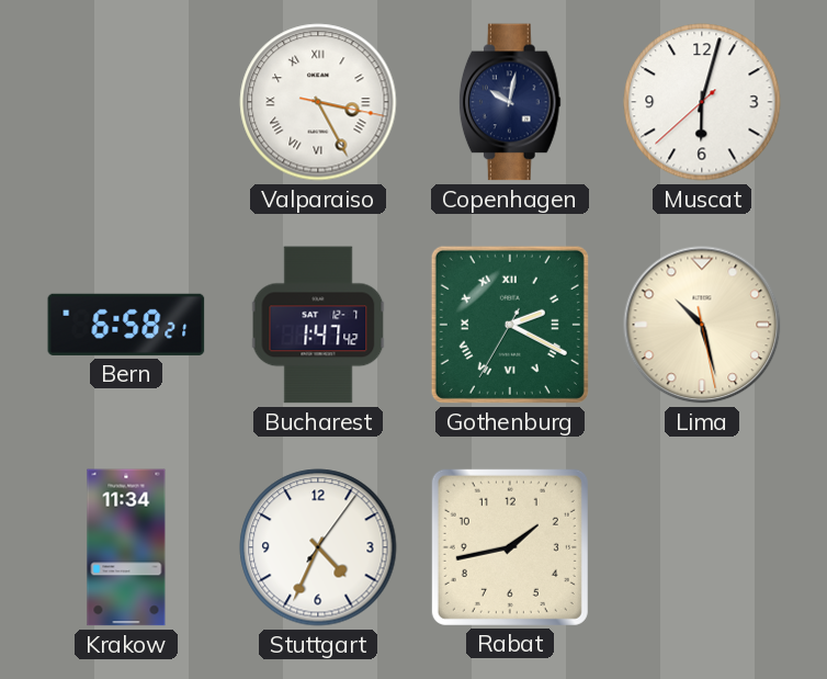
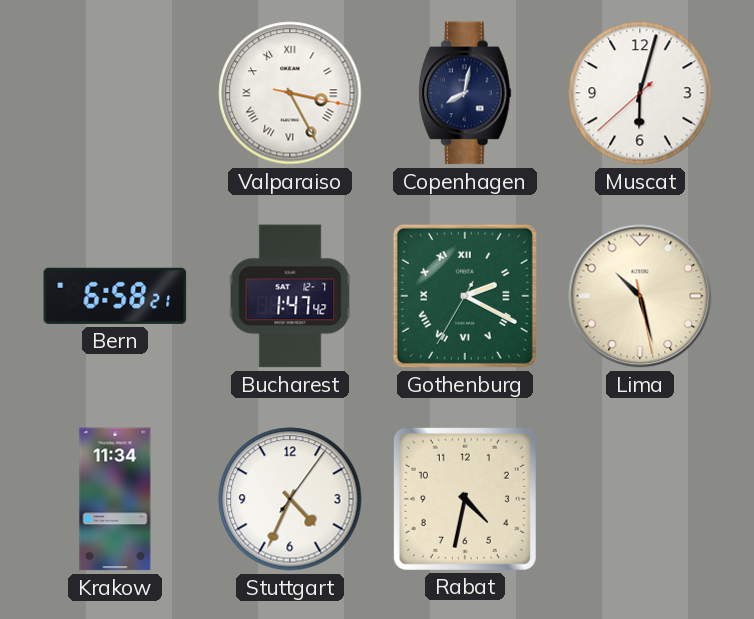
Copenhagen: 10:02 -> 8:02
Rabat: 1:43 -> 4:32
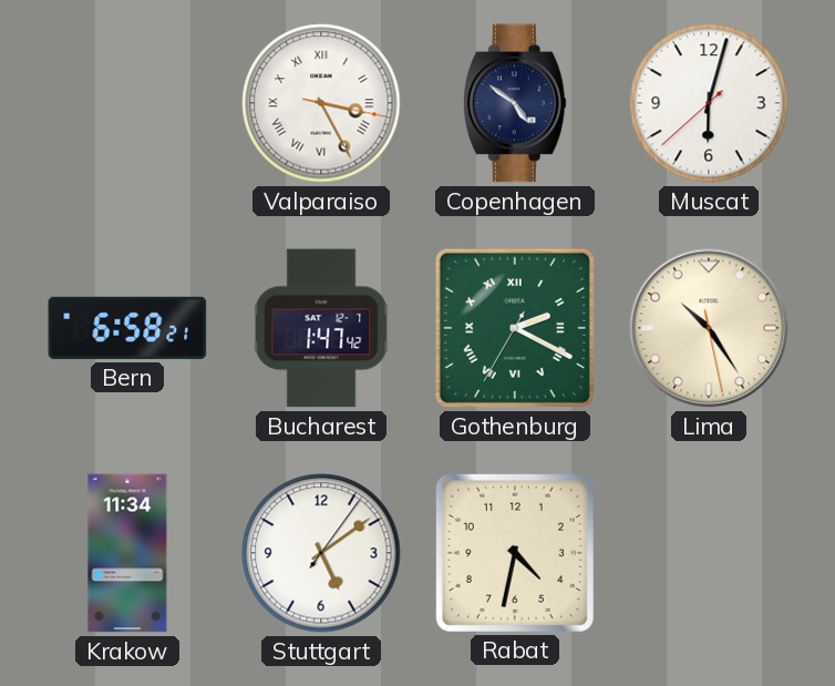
Copenhagen: 8:02 -> 4:51
Lima: 10:27 -> 10:24
Stuttgart: 4:34 -> 5:09
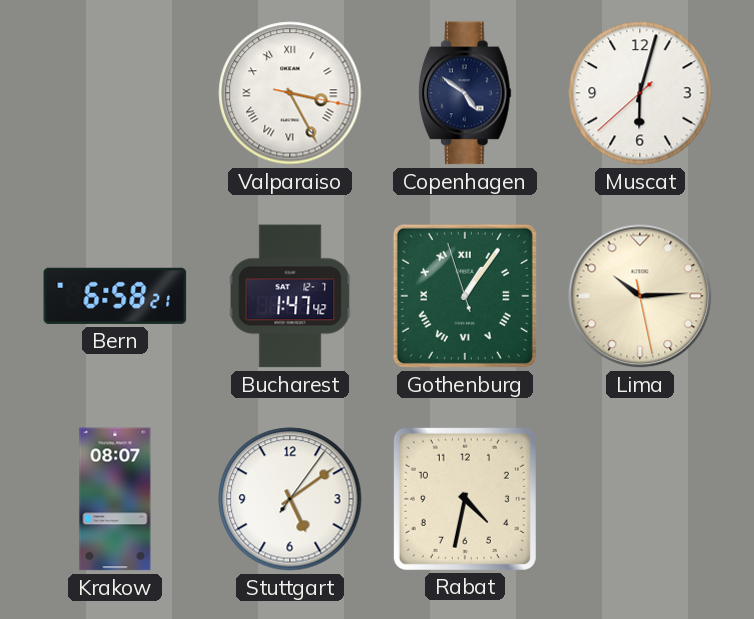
Gothenburg: 2:19 -> 1:05
Lima: 10:24 -> 10:14
Krakow: 11:34 -> 08:07
